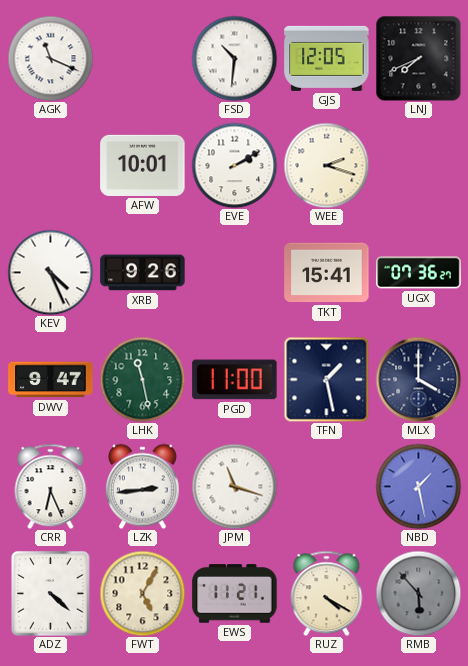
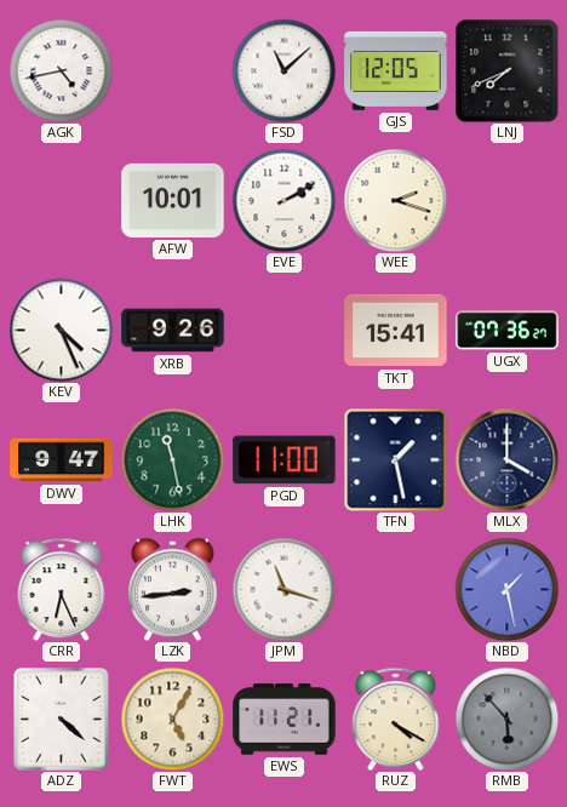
AGK: 11:19 -> 4:43
FSD: 10:31 -> 11:08
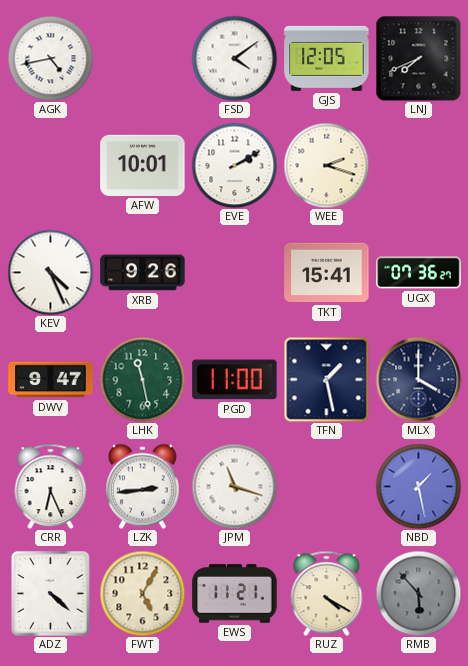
FSD: 11:08 -> 4:09
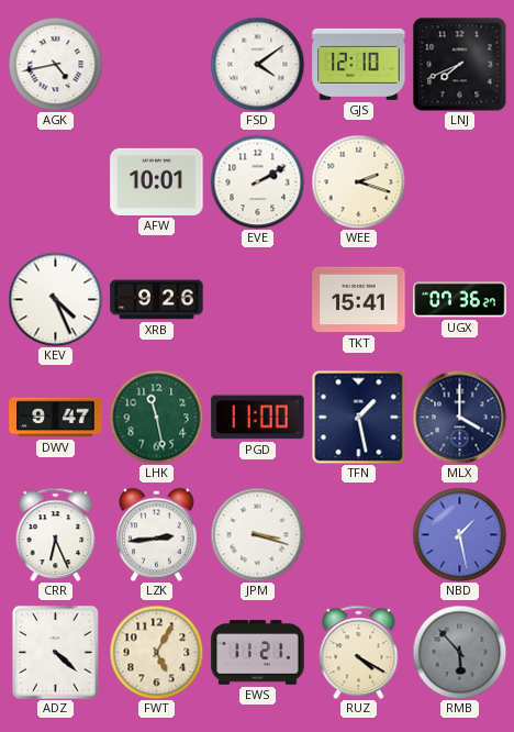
GJS: 12:05 -> 12:10
JPM: 11:18 -> 3:18
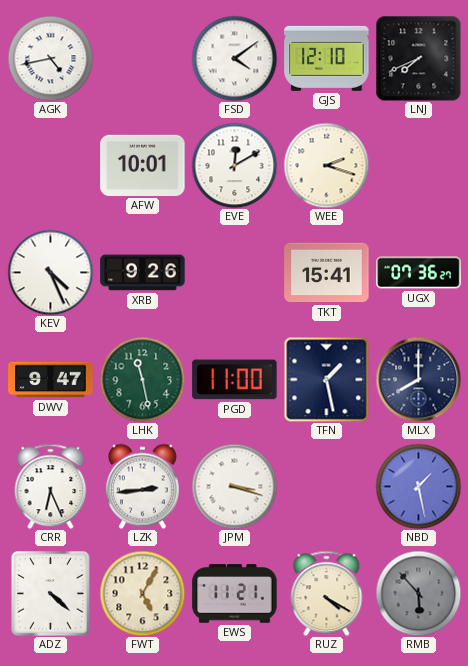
EVE: 2:10 -> 12:10
MLX: 4:00 -> 8:00
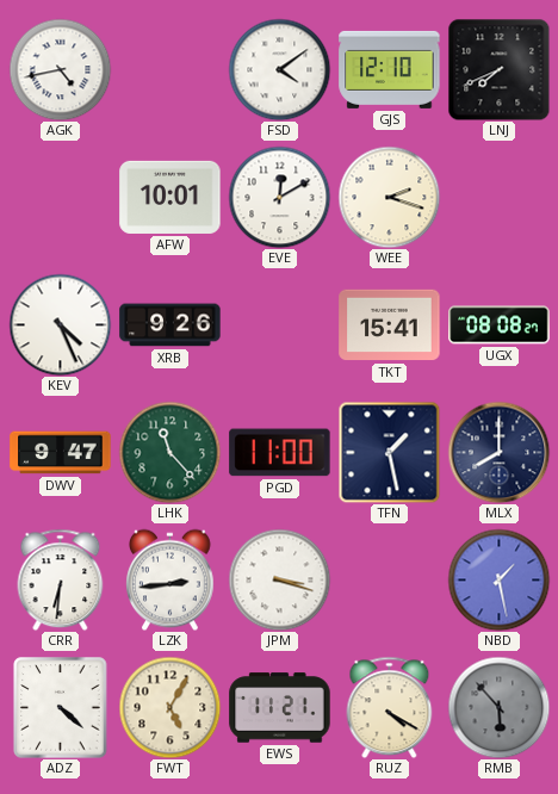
UGX: 07:36 -> 08:08
LHK: 11:28 -> 11:23
CRR: 6:26 -> 6:31
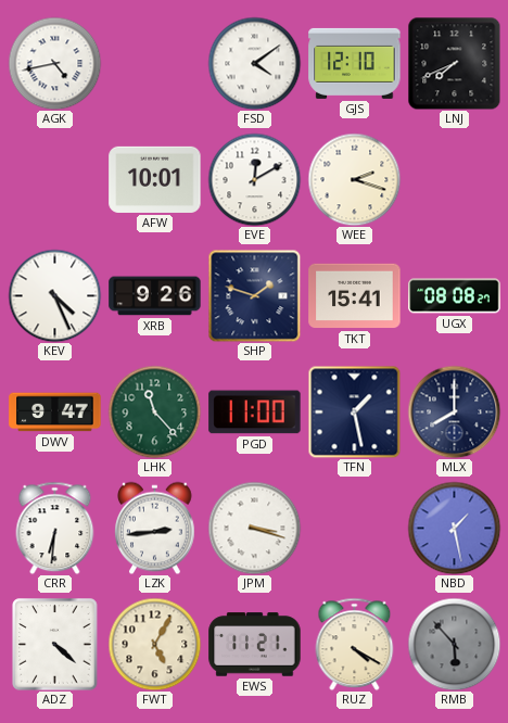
SHP: none -> 1:48
